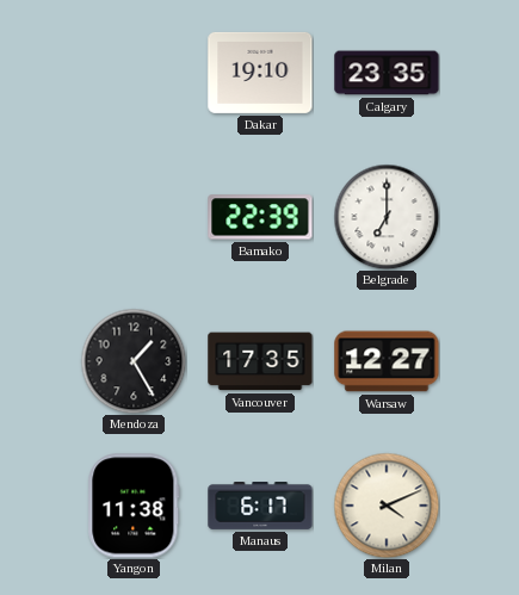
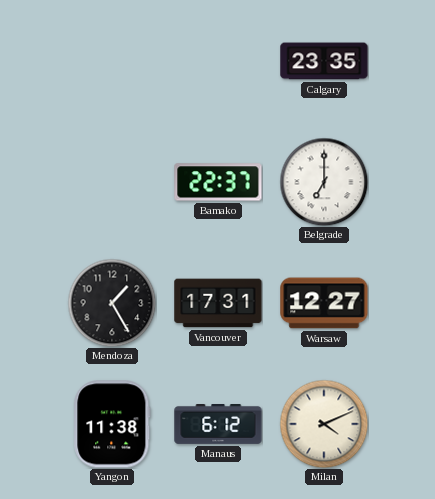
Dakar: 19:10 -> none
Bamako: 22:39 -> 22:37
Vancouver: 17:35 -> 17:31
Manaus: 6:17 -> 6:12
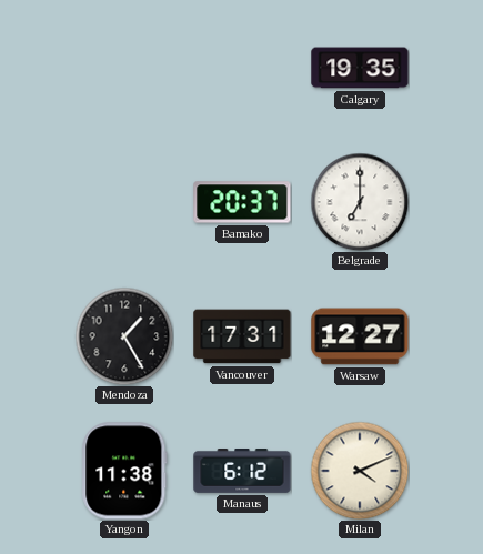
Calgary: 23:35 -> 19:35
Bamako: 22:37 -> 20:37
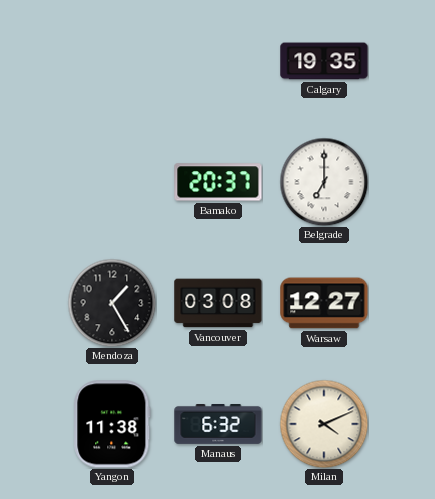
Vancouver: 17:31 -> 03:08
Manaus: 6:12 -> 6:32
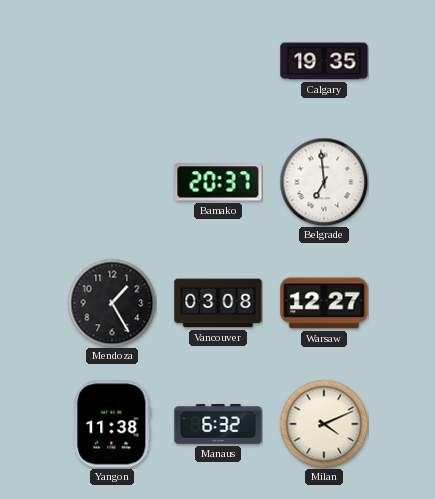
Belgrade: 7:00 -> 6:59
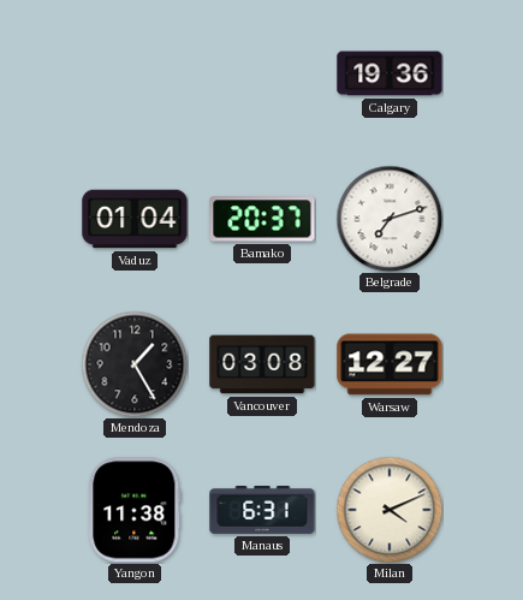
Calgary: 19:35 -> 19:36
Vaduz: none -> 01:04
Belgrade: 6:59 -> 7:12
Manaus: 6:32 -> 6:31
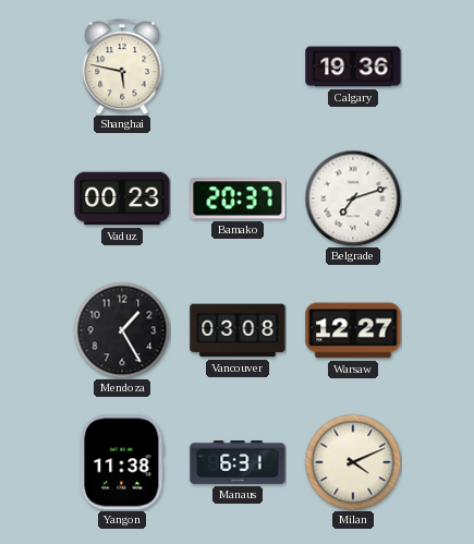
Shanghai: none -> 5:47
Vaduz: 01:04 -> 00:23
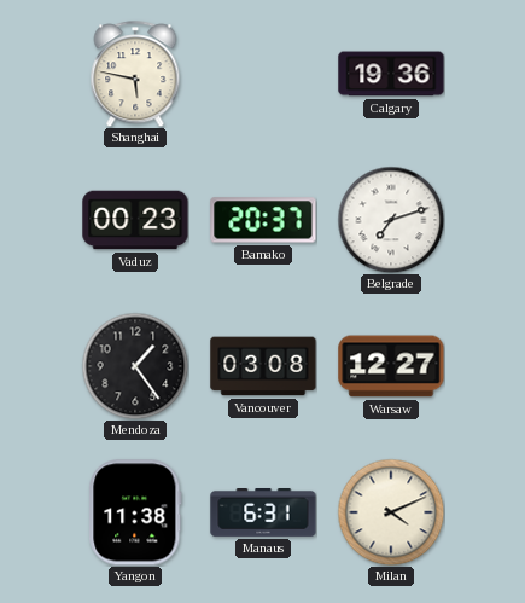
Mendoza: 1:25 -> 1:24
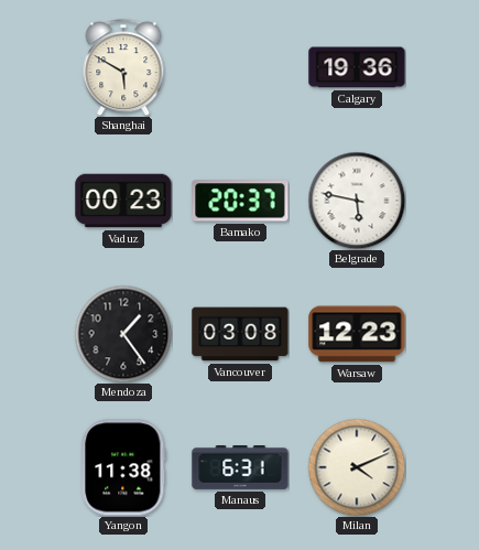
Shanghai: 5:47 -> 5:50
Belgrade: 7:12 -> 5:47
Warsaw: 12:27 -> 12:23
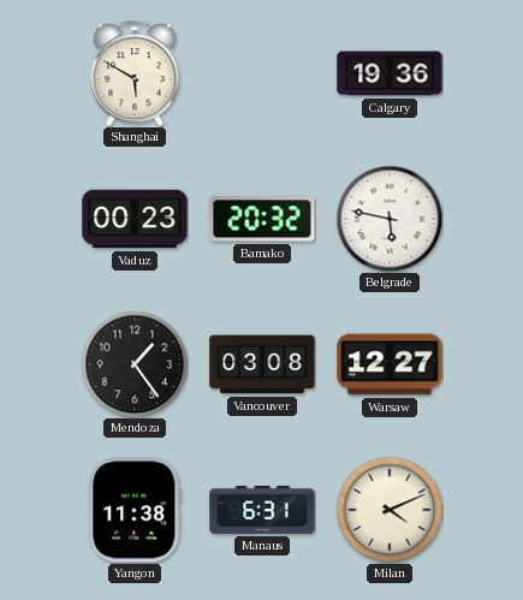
Bamako: 20:37 -> 20:32
Warsaw: 12:23 -> 12:27
